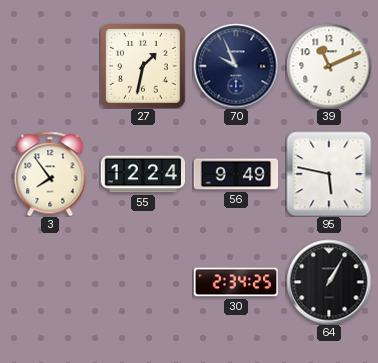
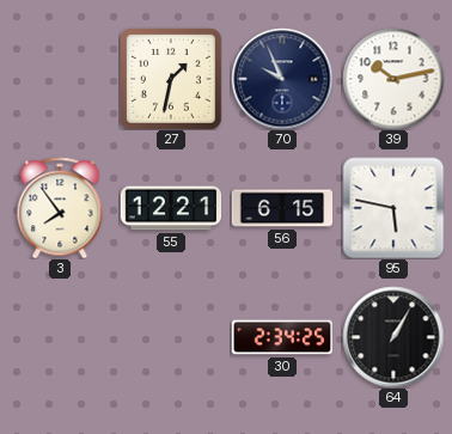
39: 11:11 -> 10:13
55: 12:24 -> 12:21
56: 9:49 -> 6:15
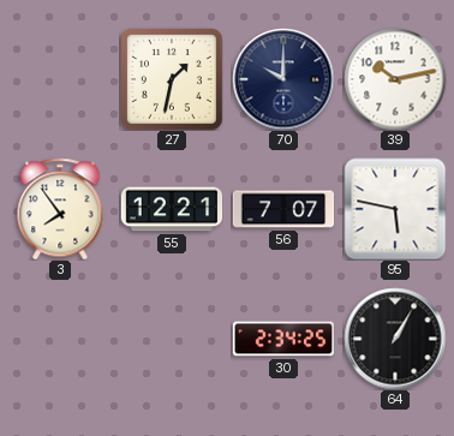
70: 9:56 -> 10:00
56: 6:15 -> 7:07
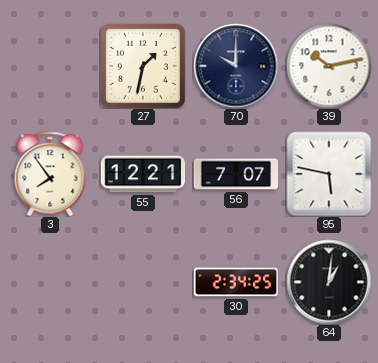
64: 1:05 -> 1:01
